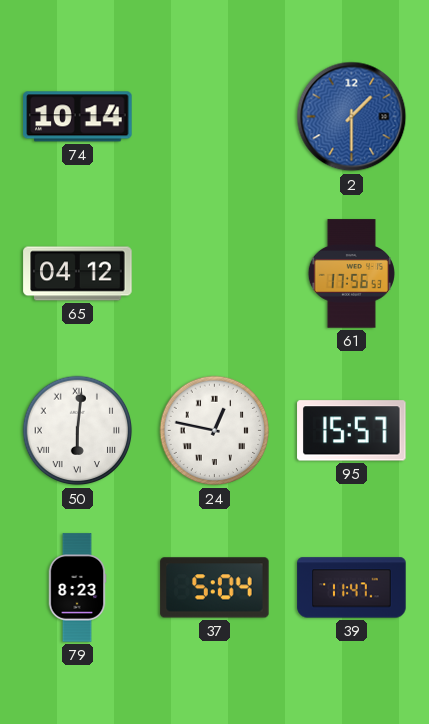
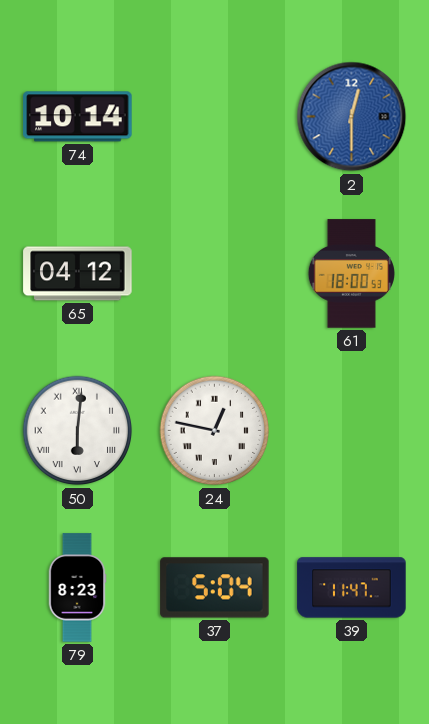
2: 1:30 -> 12:30
61: 17:56 -> 18:00
95: 15:57 -> none
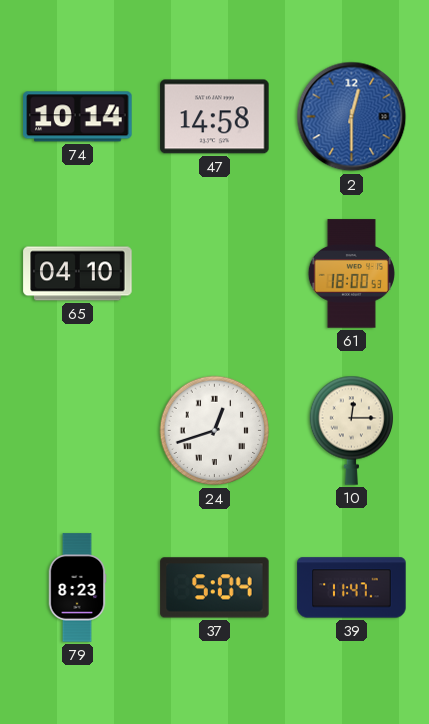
47: none -> 14:58
65: 04:12 -> 04:10
50: 6:01 -> none
24: 12:47 -> 12:42
10: none -> 12:15
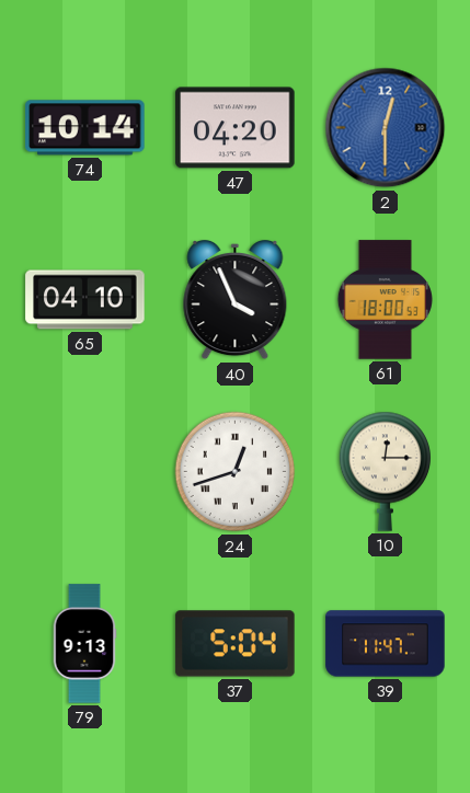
47: 14:58 -> 04:20
40: none -> 3:56
79: 8:23 -> 9:13
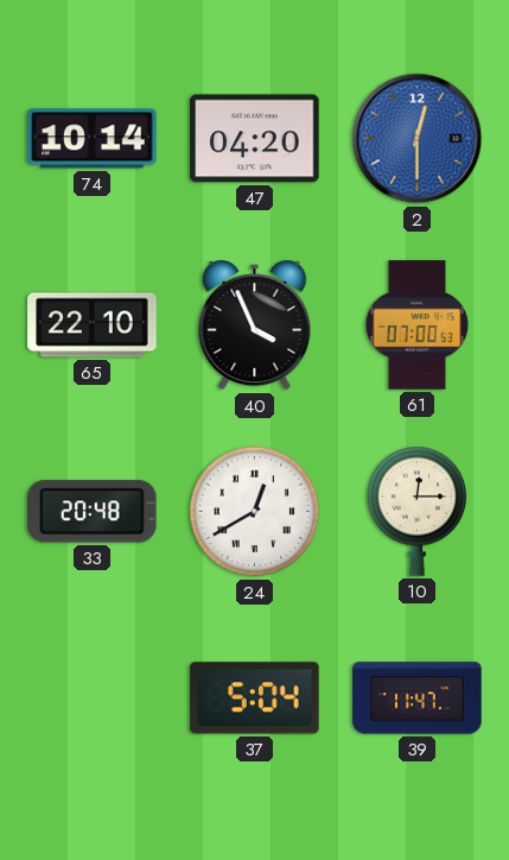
65: 04:10 -> 22:10
61: 18:00 -> 07:00
33: none -> 20:48
24: 12:42 -> 12:40
79: 9:13 -> none
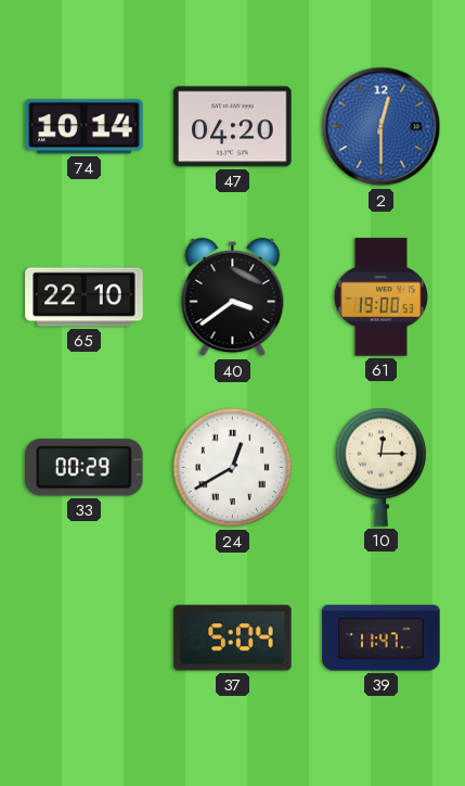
40: 3:56 -> 3:39
61: 07:00 -> 19:00
33: 20:48 -> 00:29
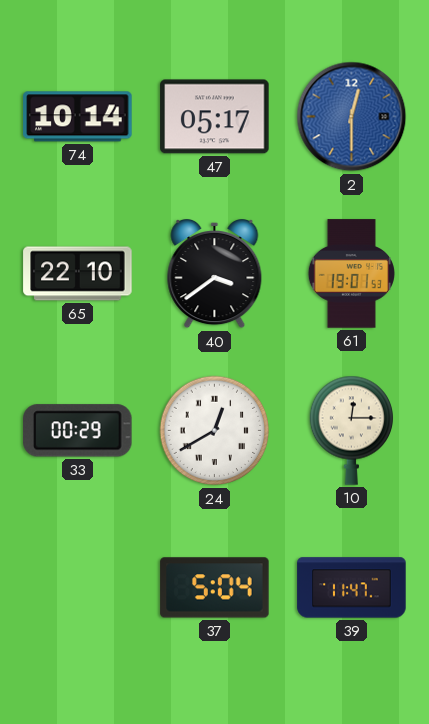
47: 04:20 -> 05:17
61: 19:00 -> 19:01
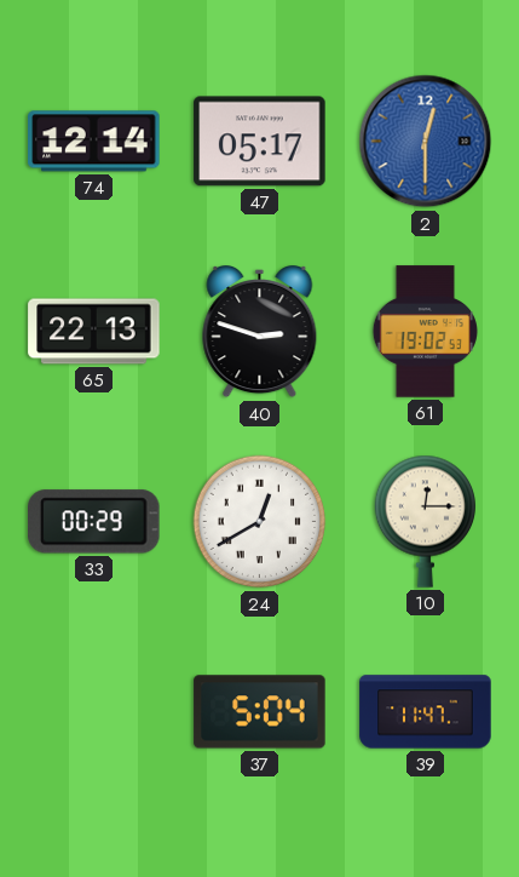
74: 10:14 -> 12:14
65: 22:10 -> 22:13
40: 3:39 -> 2:48
61: 19:01 -> 19:02
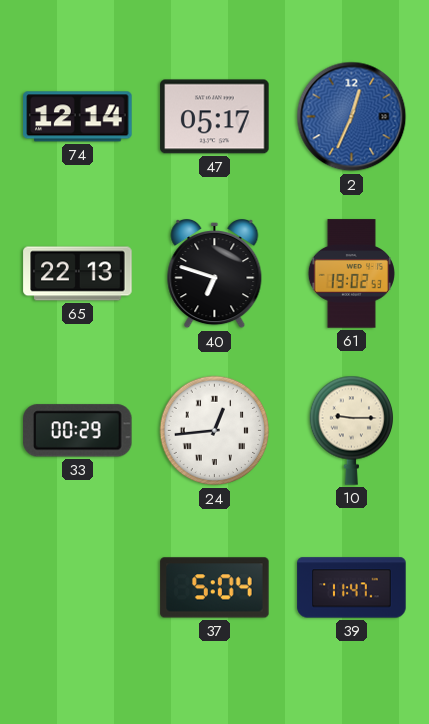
2: 12:30 -> 12:34
40: 2:48 -> 6:48
24: 12:40 -> 12:44
10: 12:15 -> 9:15
